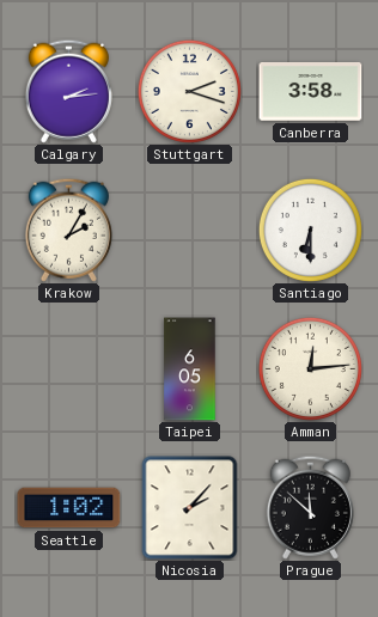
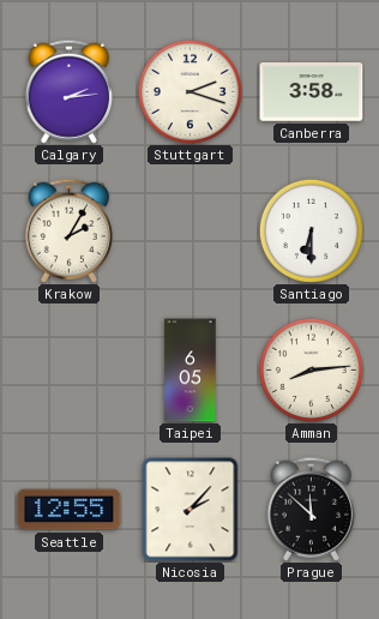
Amman: 12:14 -> 8:14
Seattle: 1:02 -> 12:55
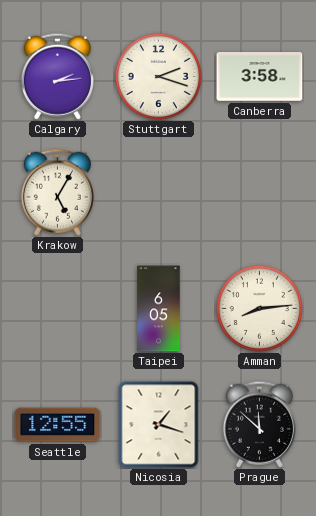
Krakow: 2:05 -> 5:05
Santiago: 6:30 -> none
Nicosia: 2:07 -> 1:18
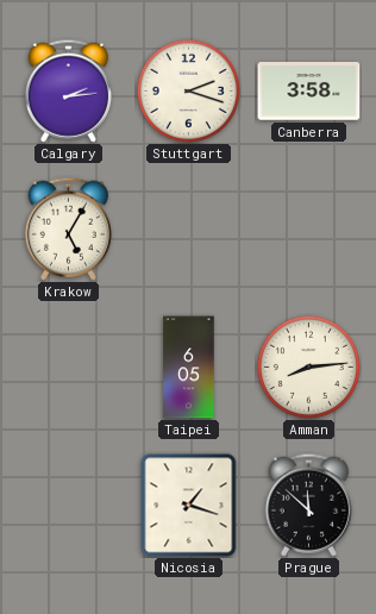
Seattle: 12:55 -> none
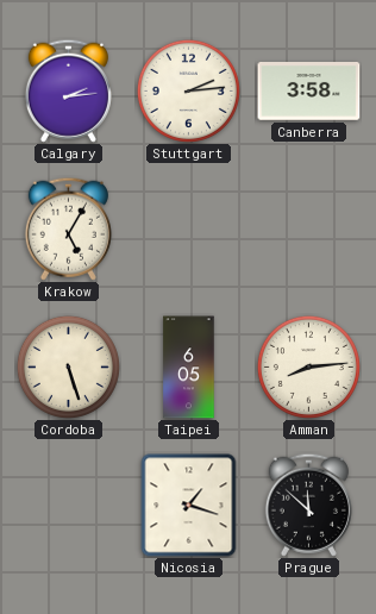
Stuttgart: 2:18 -> 2:14
Cordoba: none -> 5:27
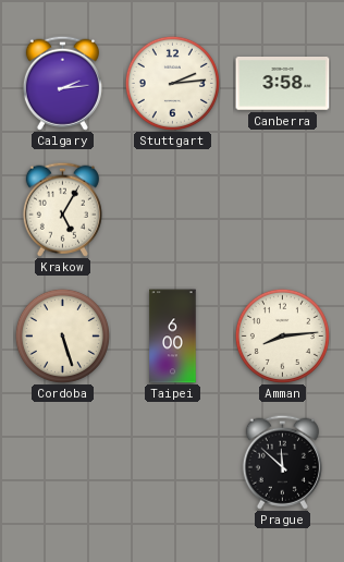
Taipei: 6:05 -> 6:00
Nicosia: 1:18 -> none
